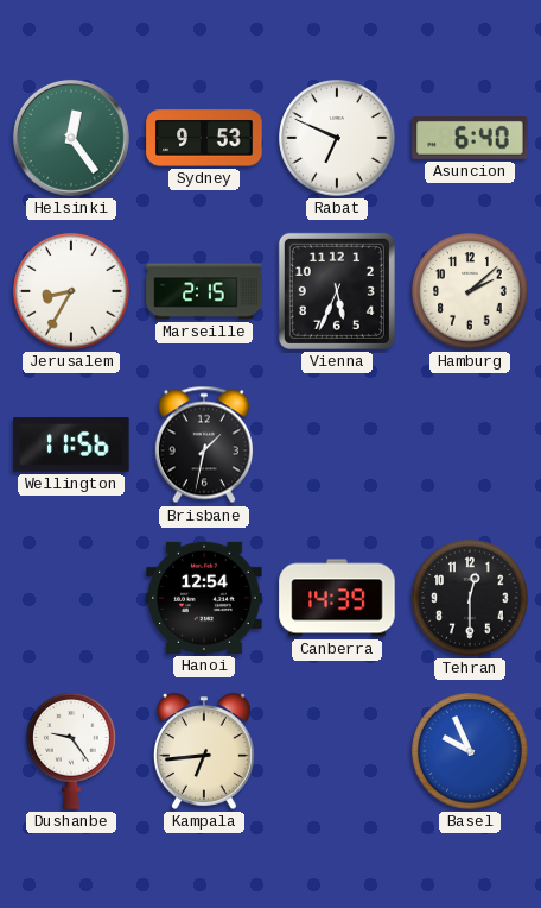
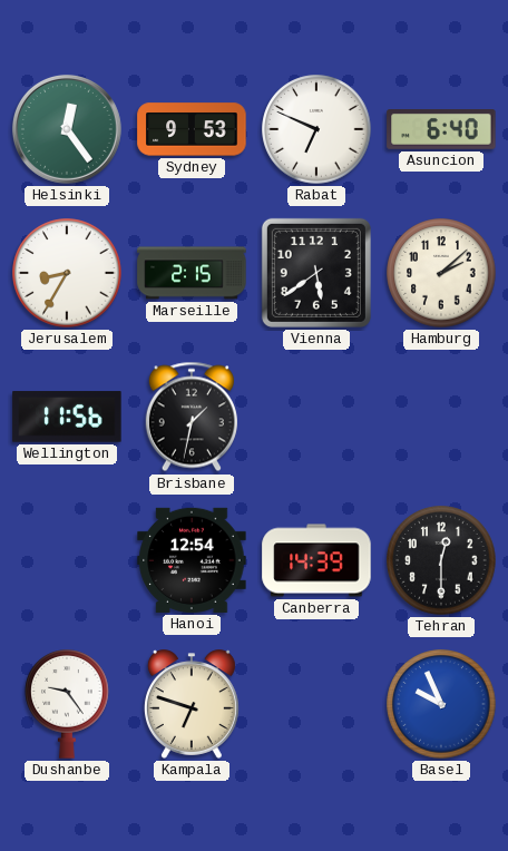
Vienna: 5:34 -> 5:39
Kampala: 6:44 -> 6:48
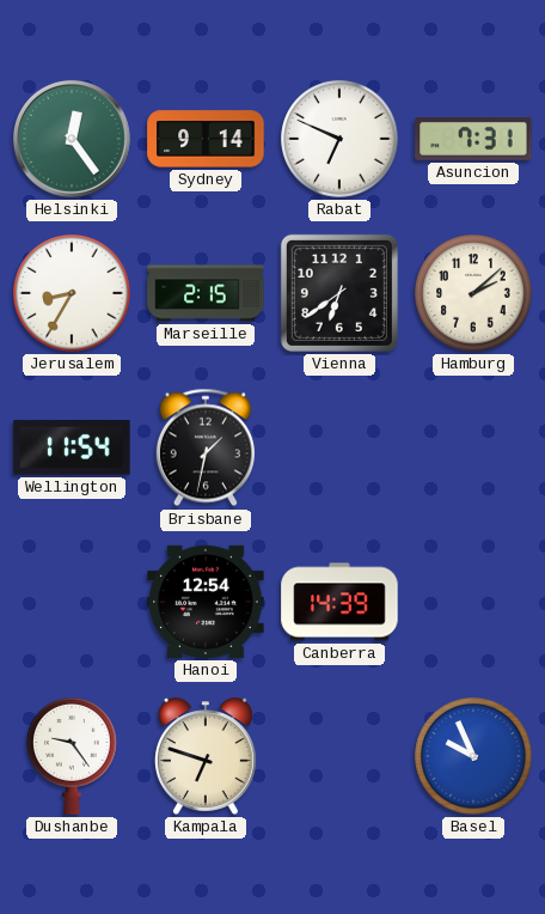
Sydney: 9:53 -> 9:14
Asuncion: 6:40 -> 7:31
Vienna: 5:39 -> 6:39
Wellington: 11:56 -> 11:54
Tehran: 12:30 -> none
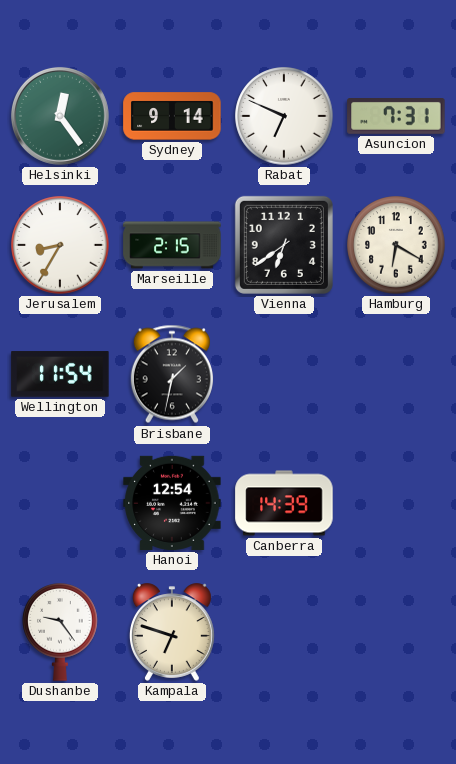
Hamburg: 2:08 -> 6:20
Basel: 9:56 -> none
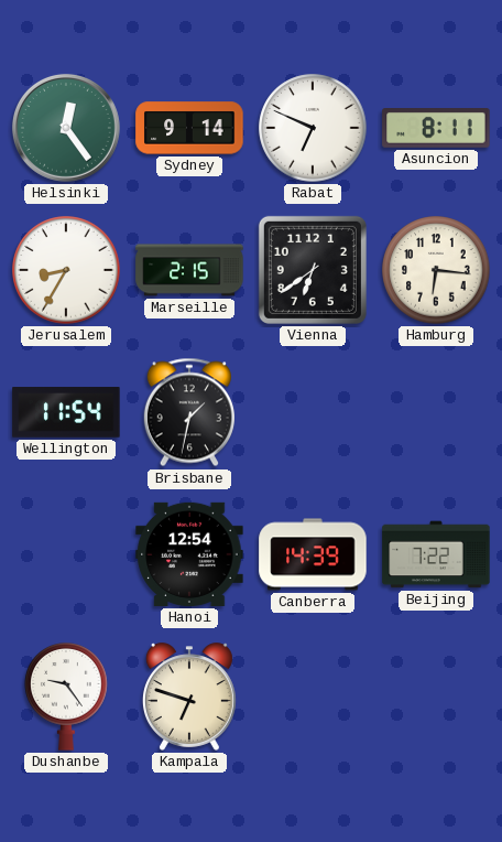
Asuncion: 7:31 -> 8:11
Hamburg: 6:20 -> 6:16
Beijing: none -> 7:22
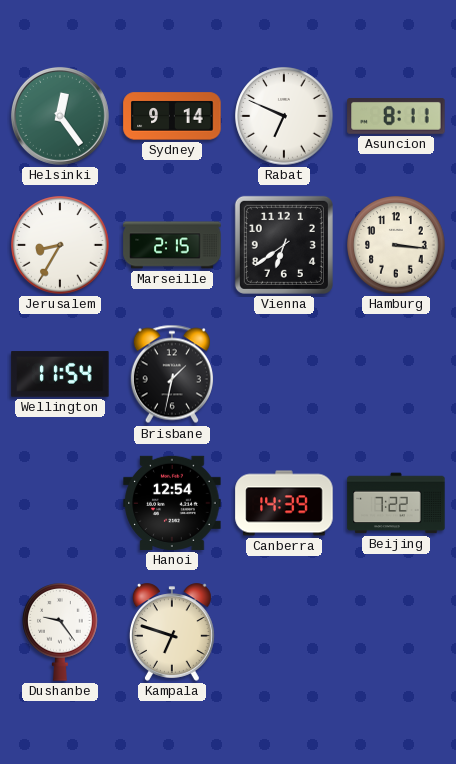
Hamburg: 6:16 -> 3:16
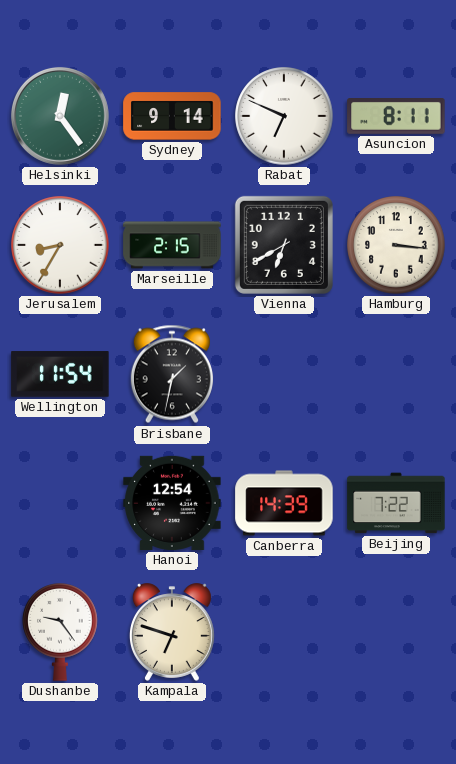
Vienna: 6:39 -> 6:40
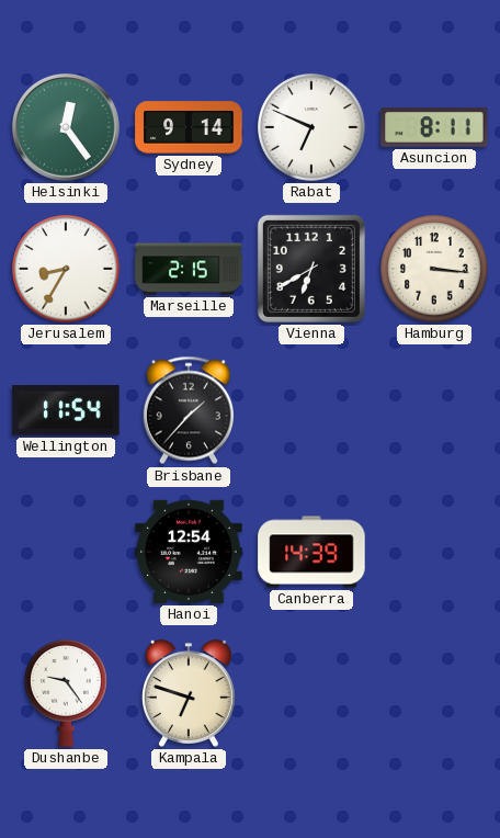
Brisbane: 1:32 -> 1:37
Beijing: 7:22 -> none
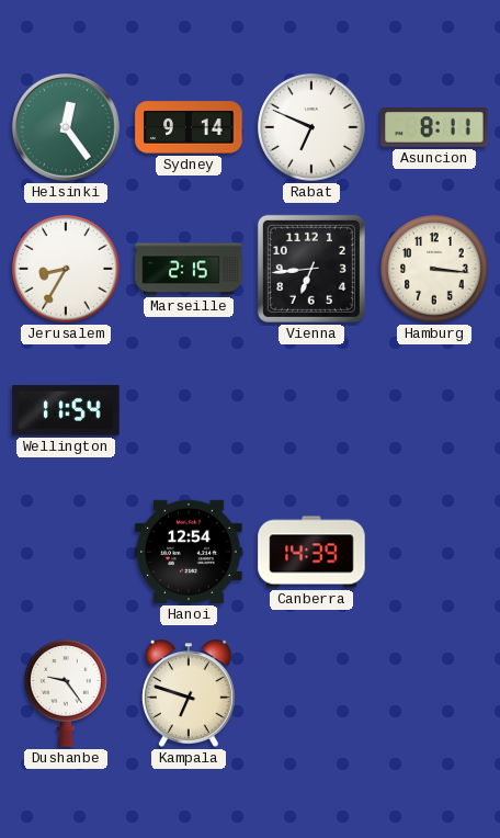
Vienna: 6:40 -> 6:44
Brisbane: 1:37 -> none
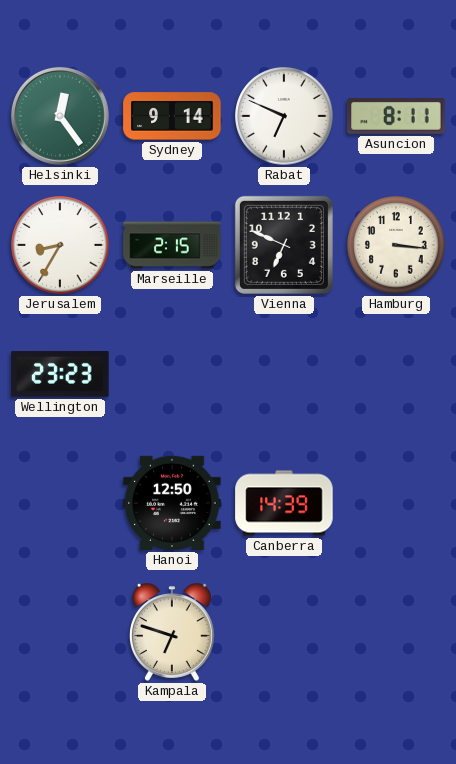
Vienna: 6:44 -> 6:49
Wellington: 11:54 -> 23:23
Hanoi: 12:54 -> 12:50
Dushanbe: 9:24 -> none
